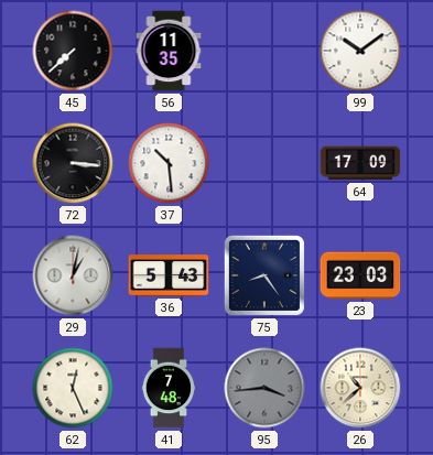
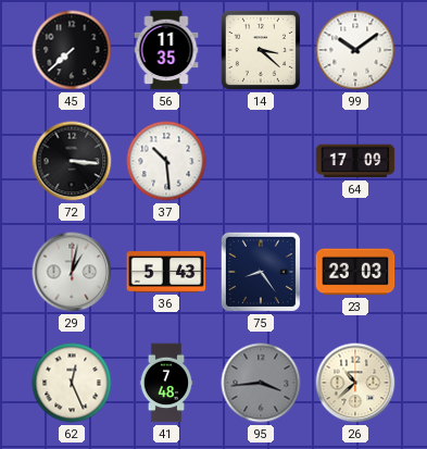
14: none -> 3:22
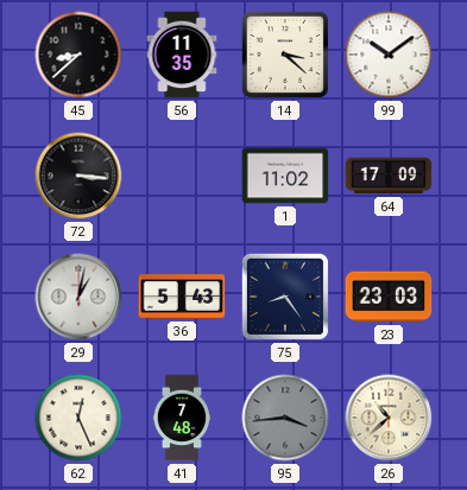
45: 7:38 -> 8:38
37: 10:29 -> none
1: none -> 11:02
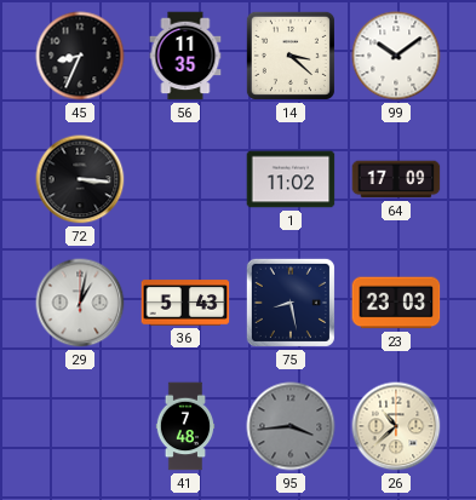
45: 8:38 -> 8:34
75: 8:24 -> 8:28
62: 12:26 -> none
